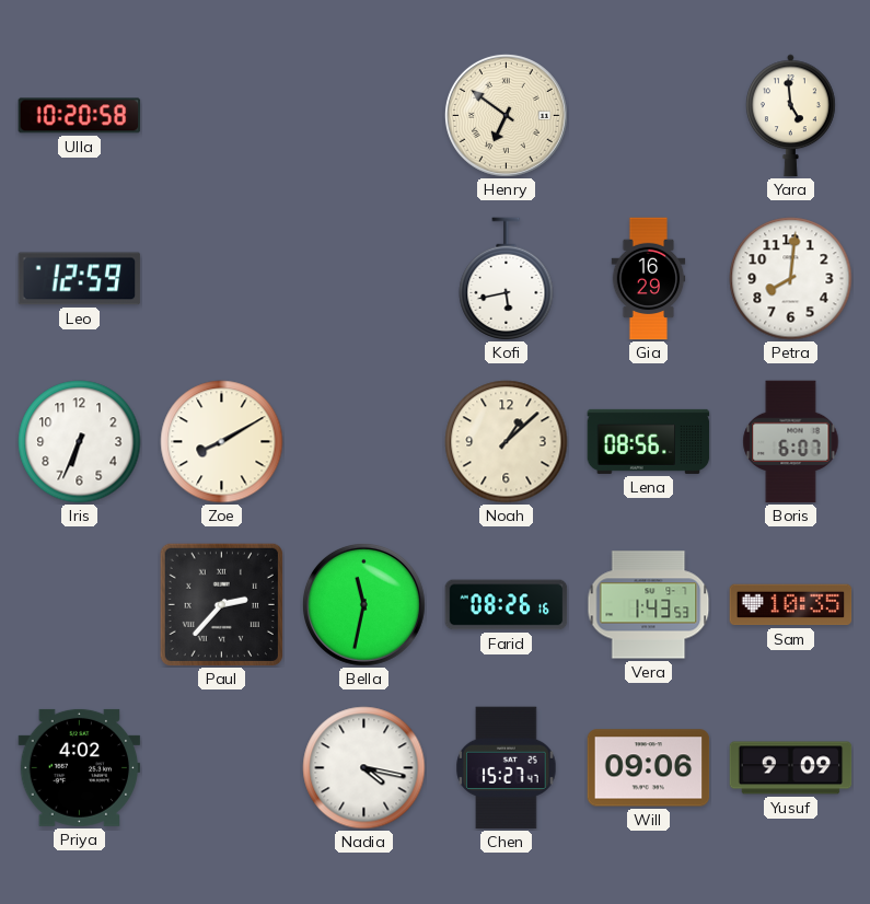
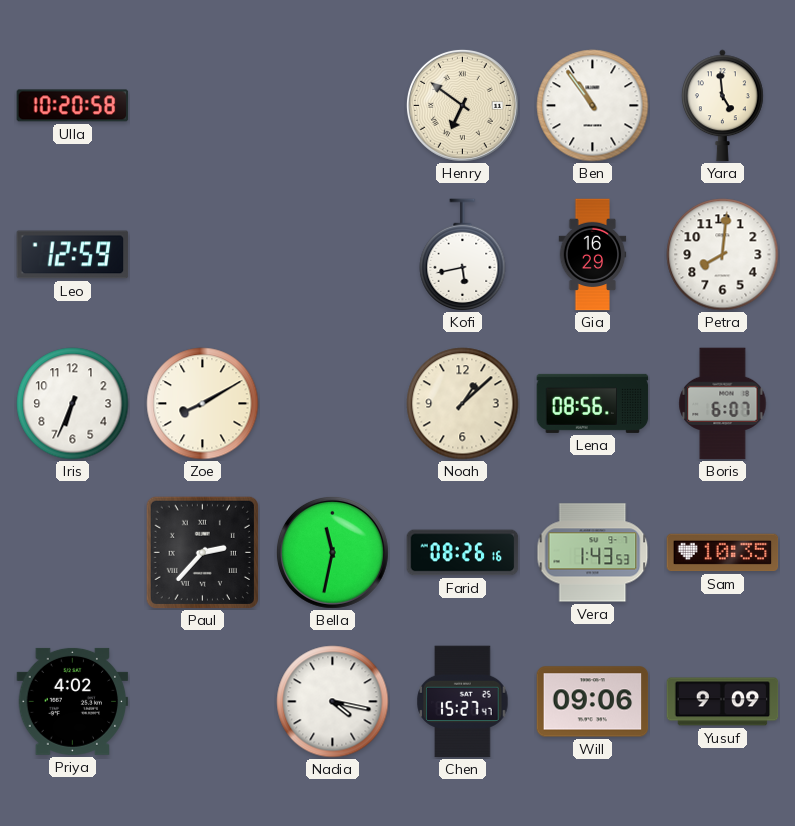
Ben: none -> 10:54
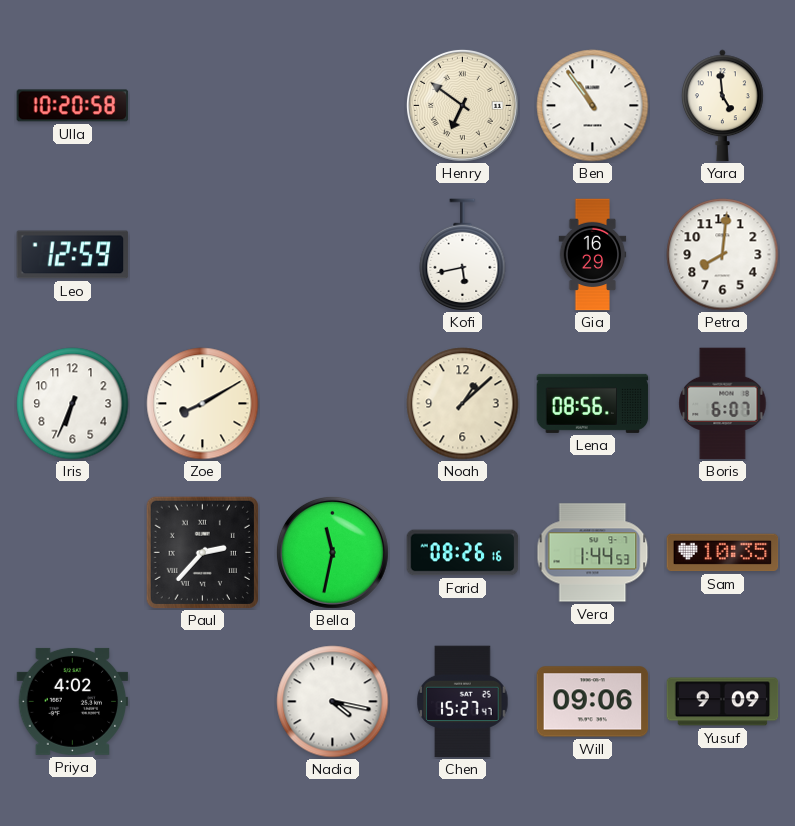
Vera: 1:43 -> 1:44
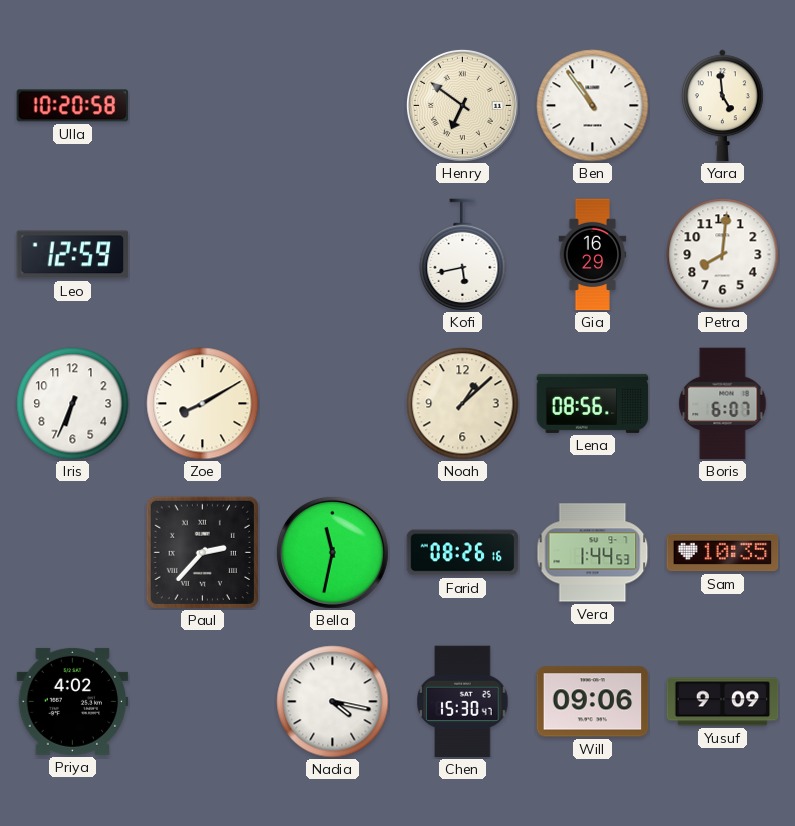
Chen: 15:27 -> 15:30
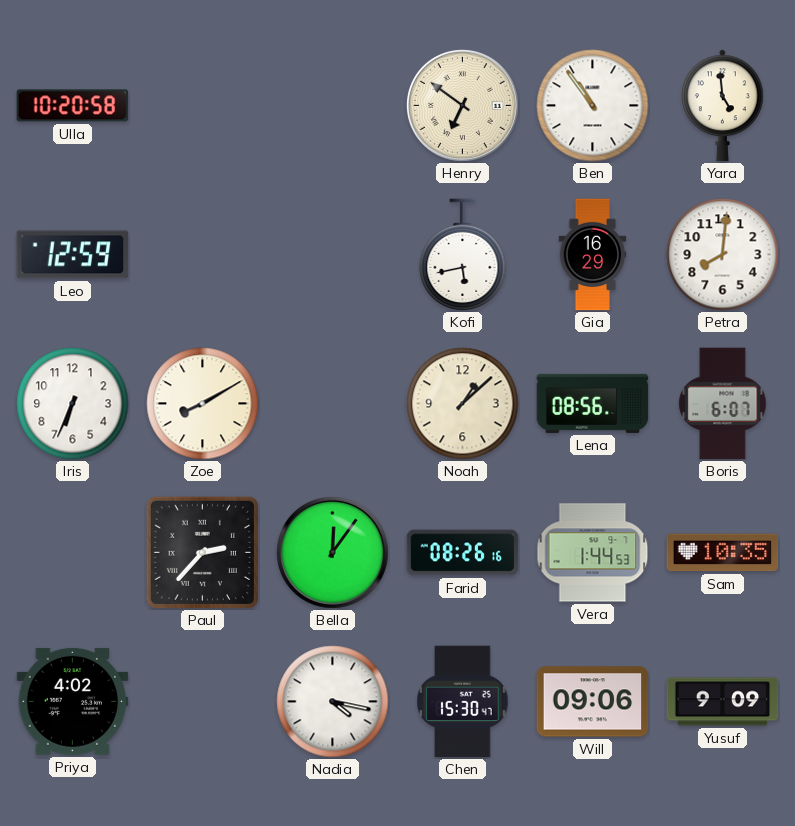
Bella: 11:32 -> 12:06
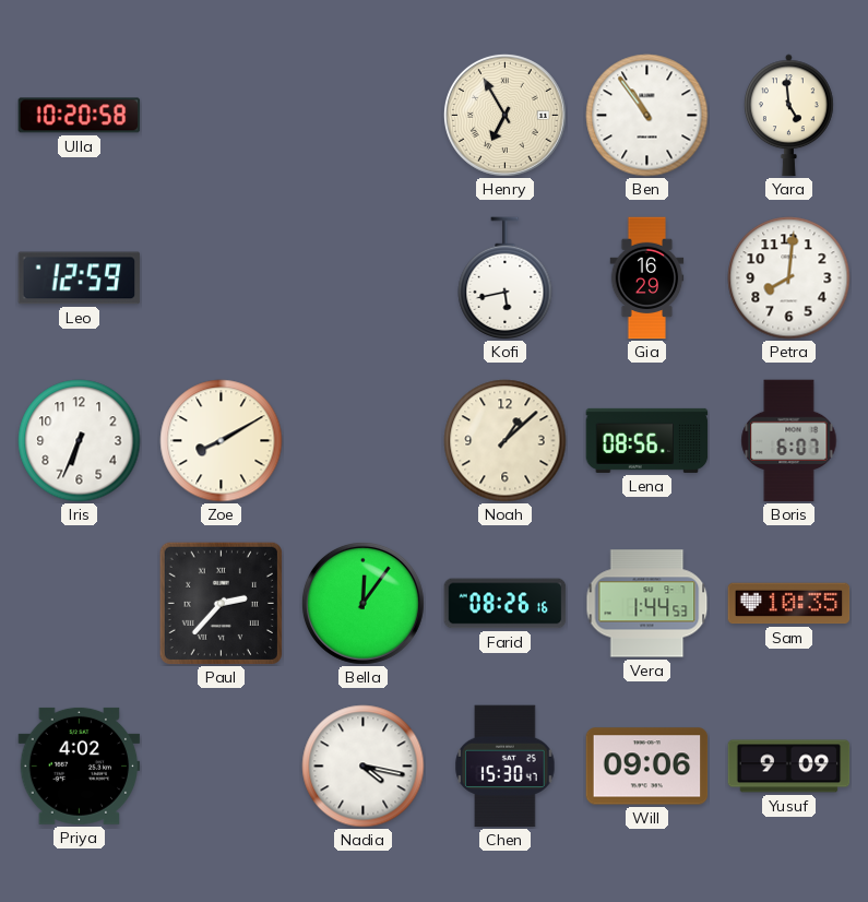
Henry: 6:51 -> 6:55
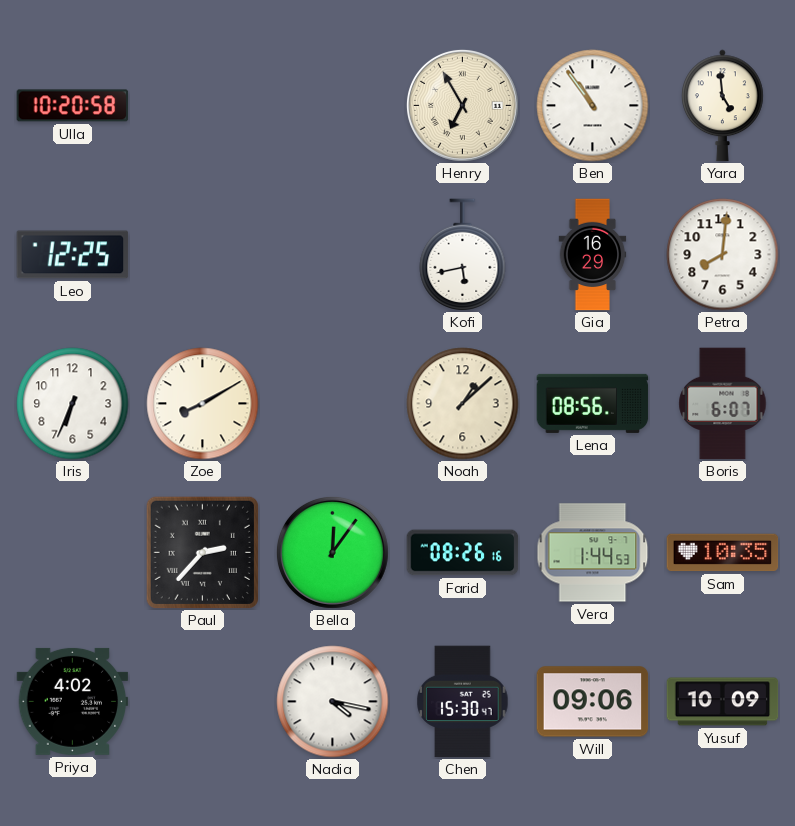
Leo: 12:59 -> 12:25
Yusuf: 9:09 -> 10:09
